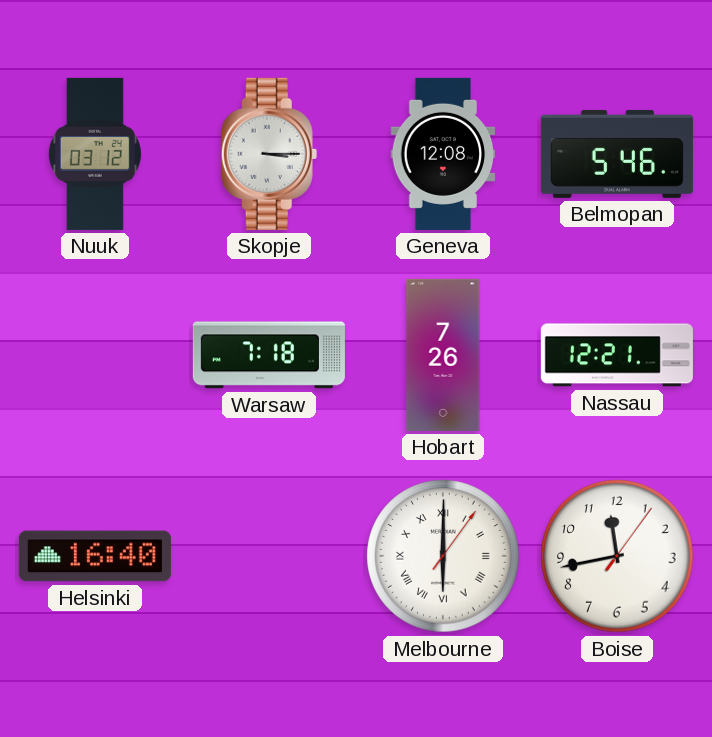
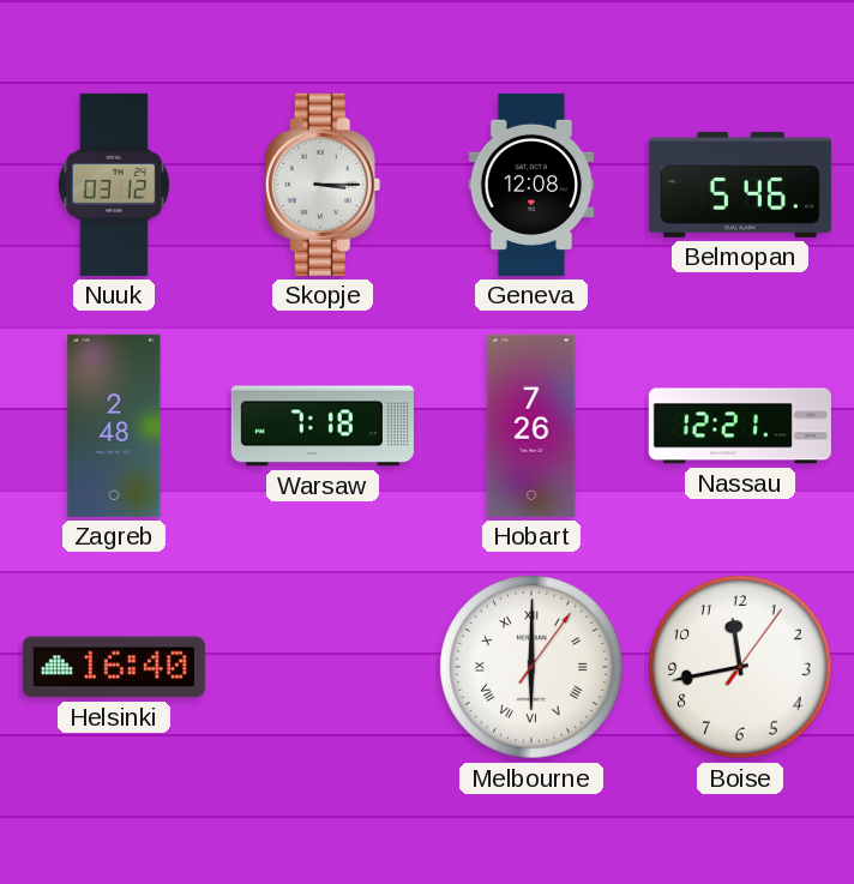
Zagreb: none -> 2:48
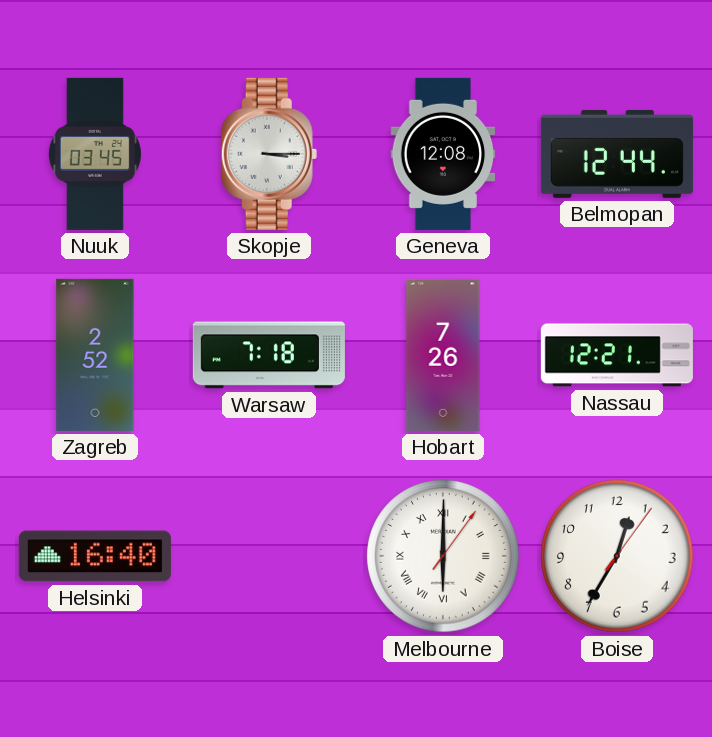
Nuuk: 03:12 -> 03:45
Belmopan: 5:46 -> 12:44
Zagreb: 2:48 -> 2:52
Boise: 11:43 -> 12:35
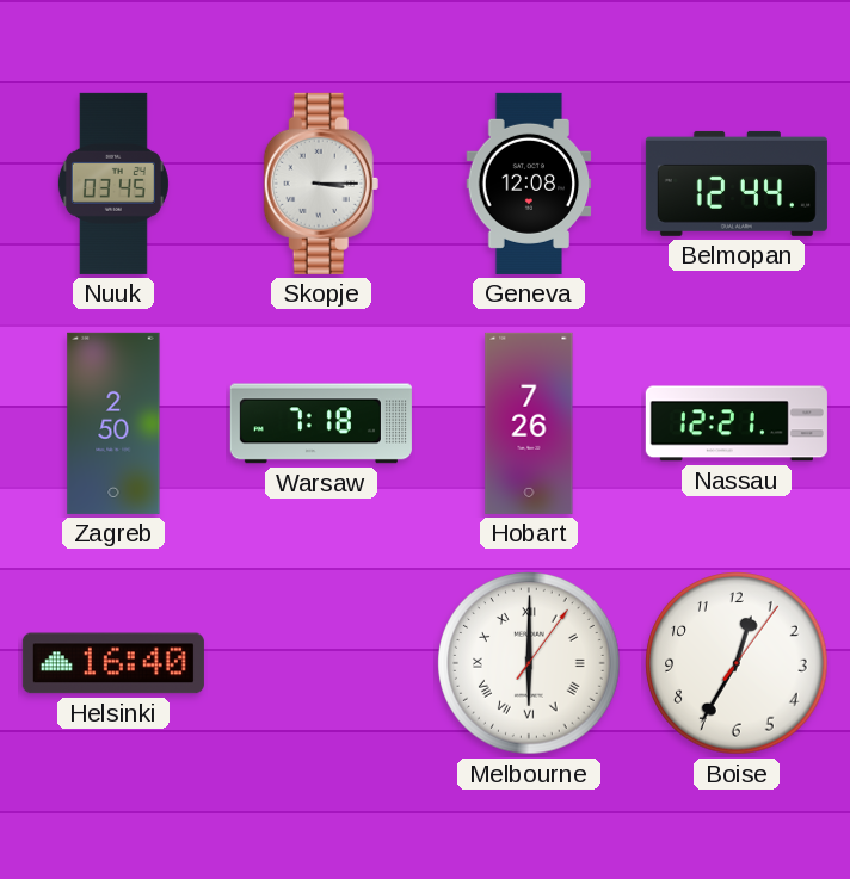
Zagreb: 2:52 -> 2:50
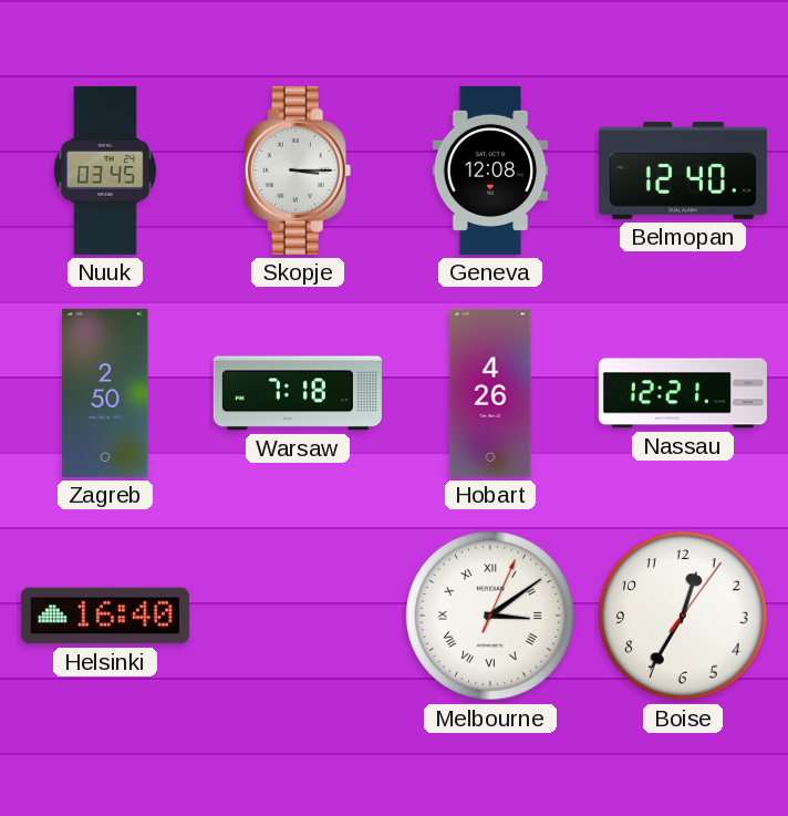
Belmopan: 12:44 -> 12:40
Hobart: 7:26 -> 4:26
Melbourne: 6:00 -> 3:09
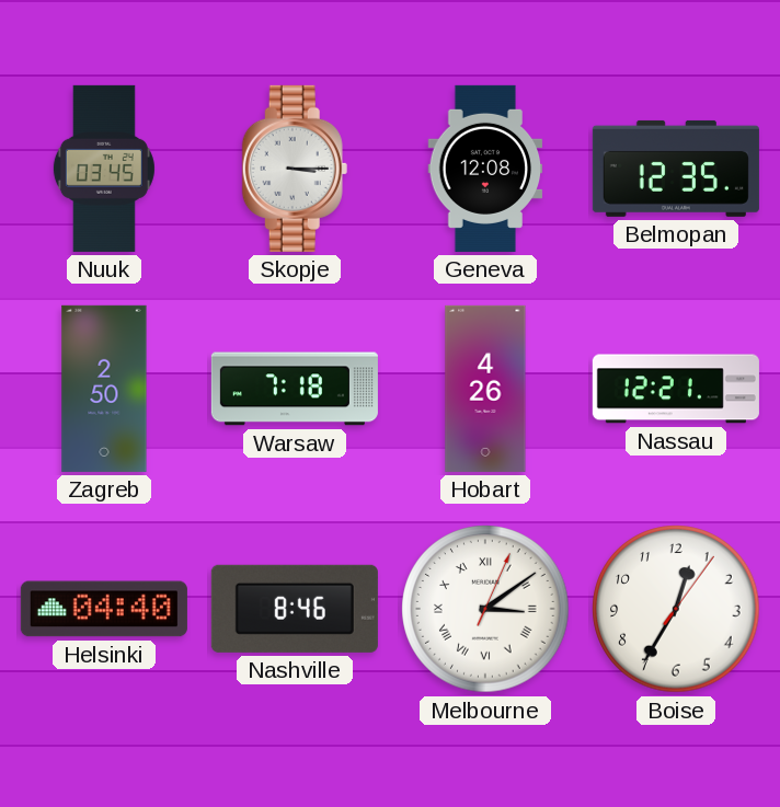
Belmopan: 12:40 -> 12:35
Helsinki: 16:40 -> 04:40
Nashville: none -> 8:46
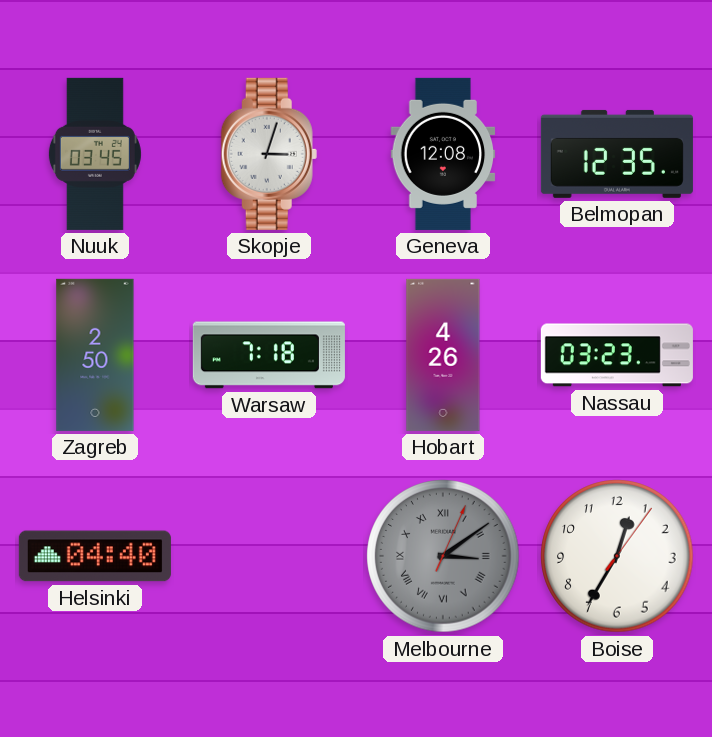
Skopje: 3:15 -> 3:03
Nassau: 12:21 -> 03:23
Nashville: 8:46 -> none
Melbourne dial: white -> grey
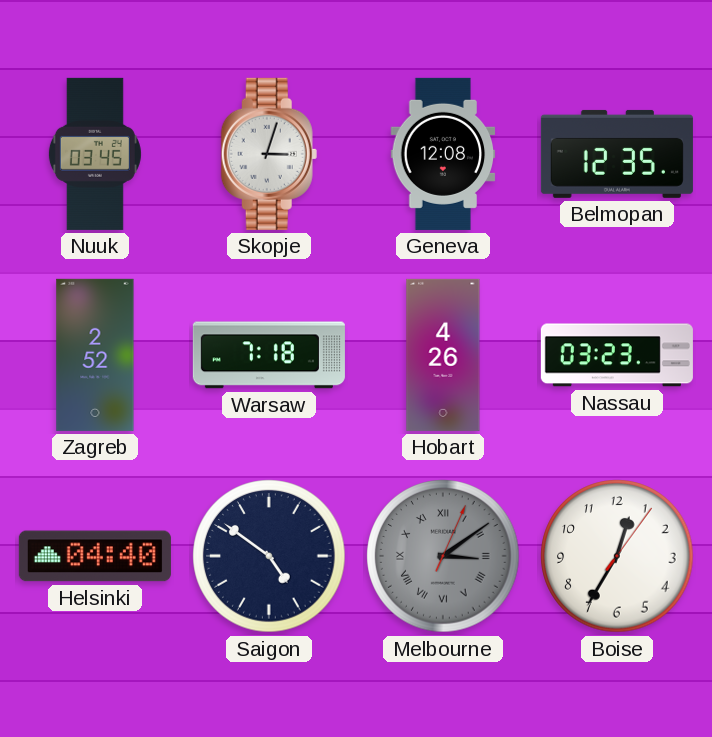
Zagreb: 2:50 -> 2:52
Saigon: none -> 4:51
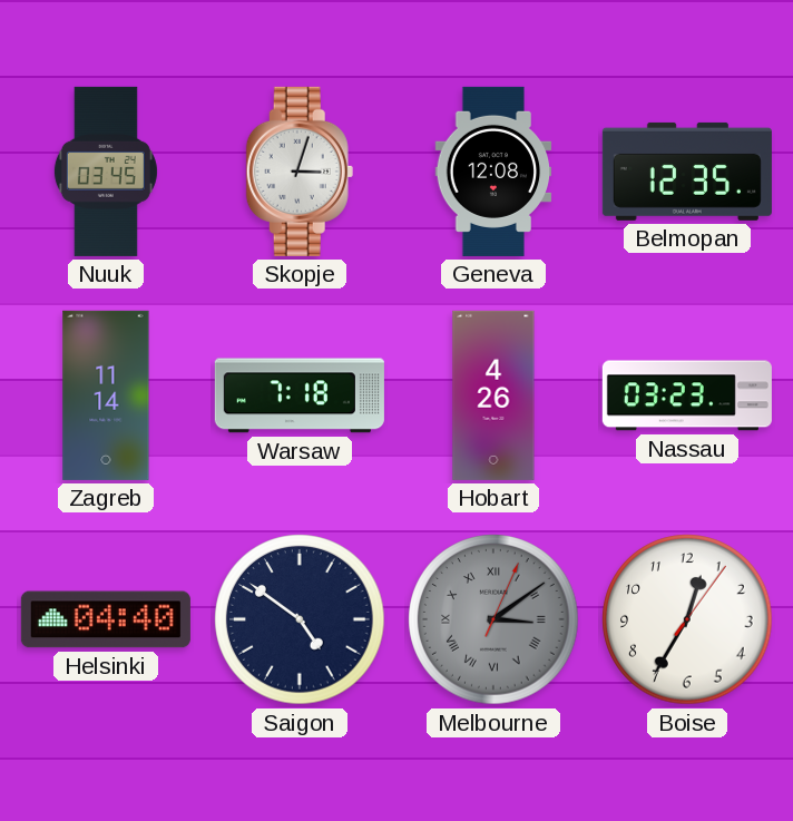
Zagreb: 2:52 -> 11:14
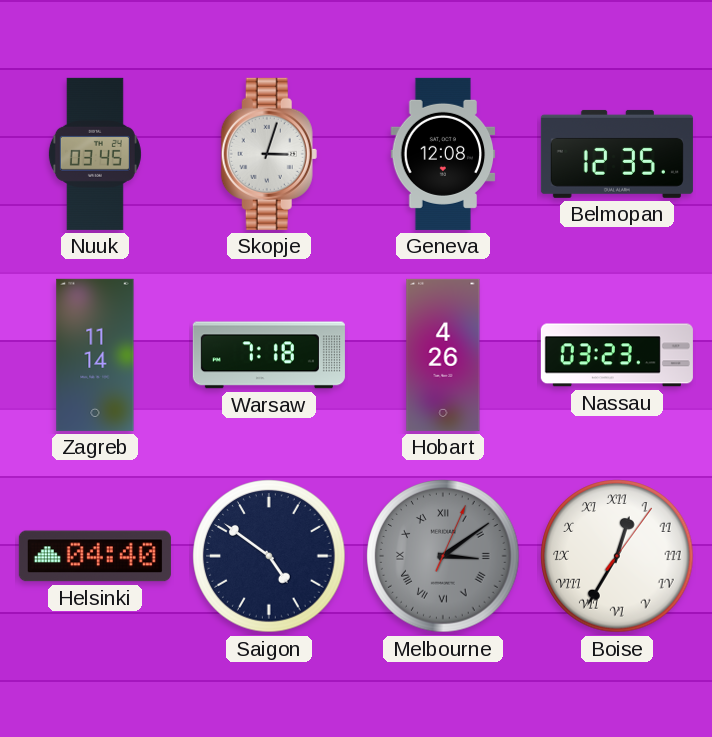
Boise numerals: Arabic -> Roman
